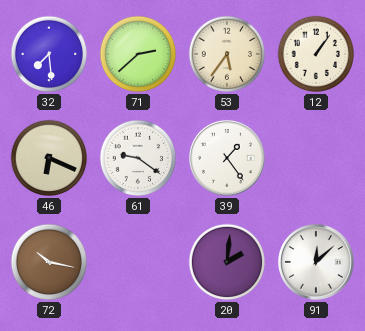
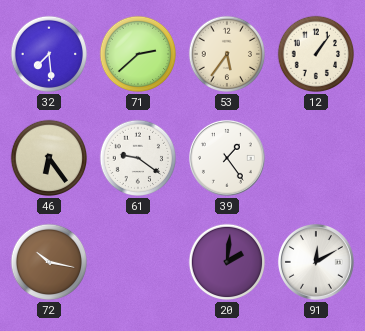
46: 6:19 -> 6:24
91: 12:08 -> 12:10
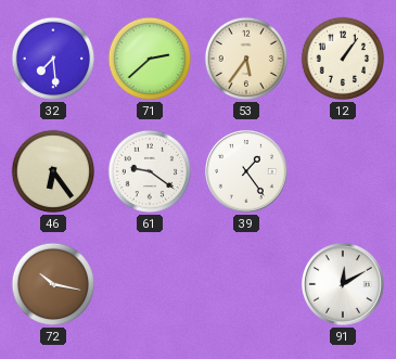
20: 2:01 -> none
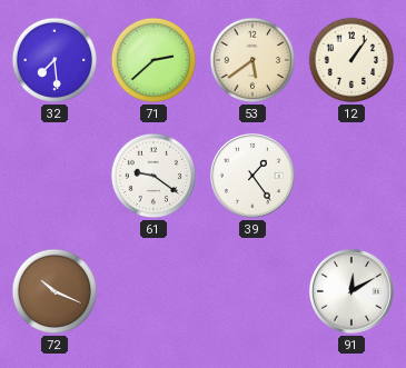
53: 5:36 -> 5:39
46: 6:24 -> none
72: 10:17 -> 10:19
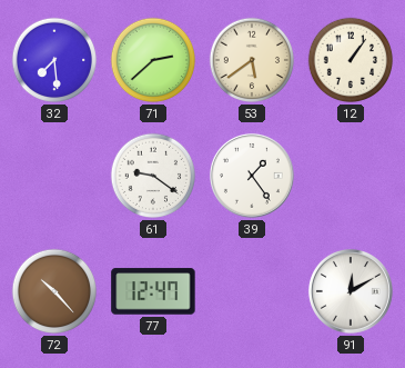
72: 10:19 -> 10:23
77: none -> 12:47
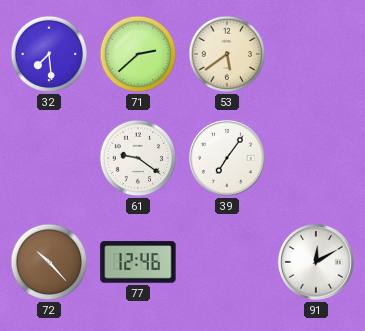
12: 1:06 -> none
39: 1:24 -> 7:06
77: 12:47 -> 12:46
